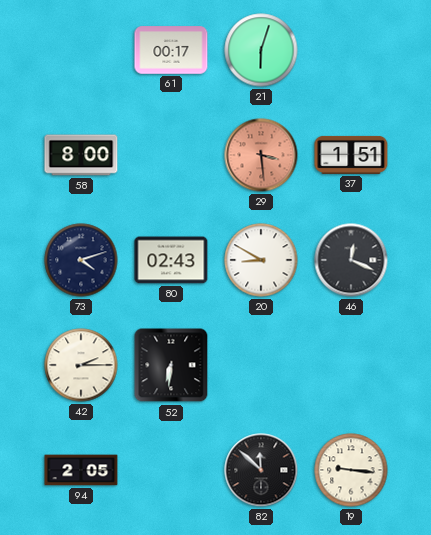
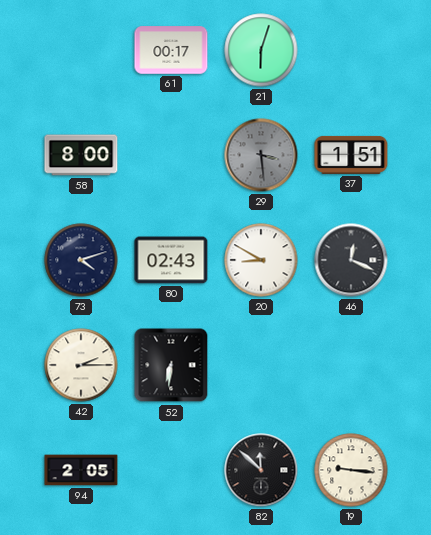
29 dial: salmon -> grey
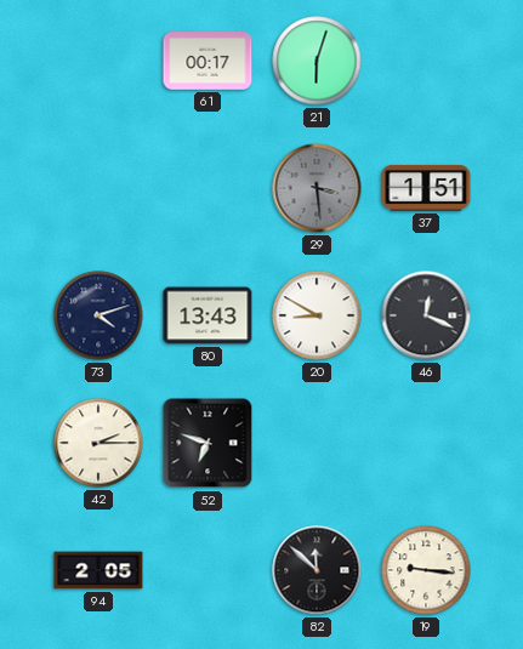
58: 8:00 -> none
80: 02:43 -> 13:43
52: 6:31 -> 6:48
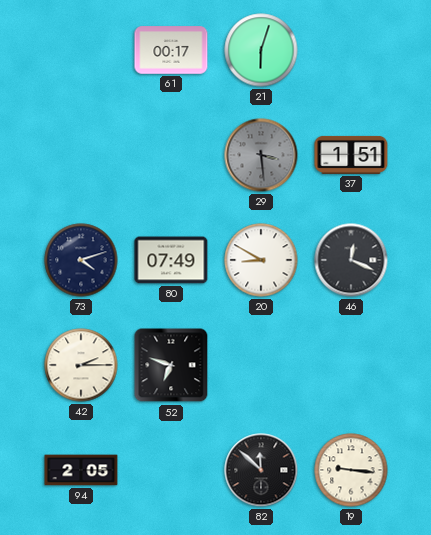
80: 13:43 -> 07:49
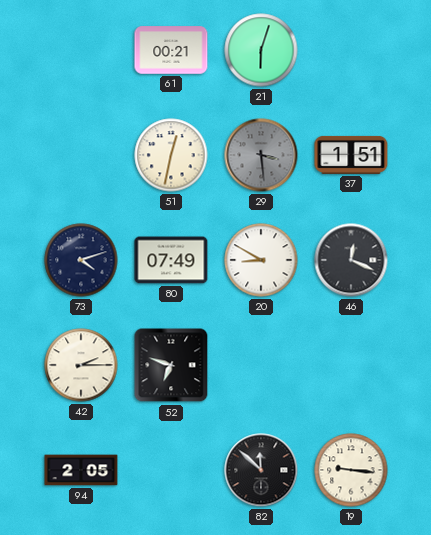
61: 00:17 -> 00:21
51: none -> 12:32
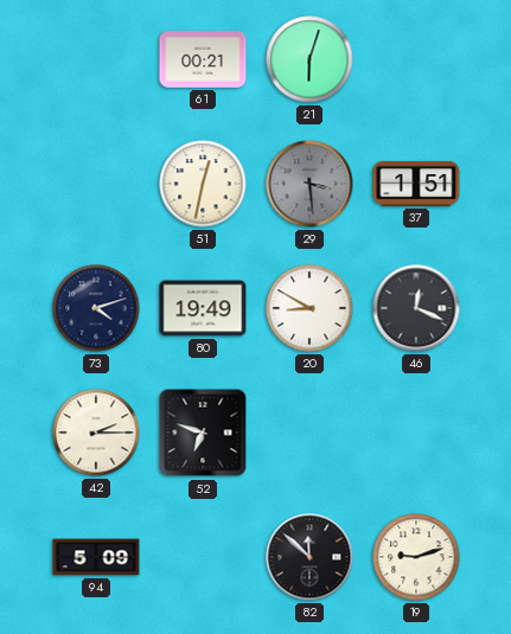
80: 07:49 -> 19:49
94: 2:05 -> 5:09
19: 9:16 -> 9:12
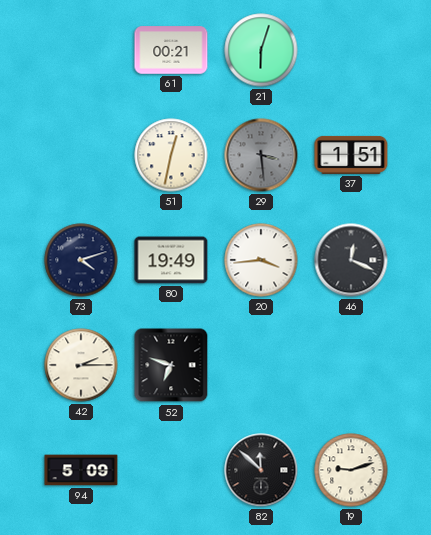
20: 8:50 -> 3:44
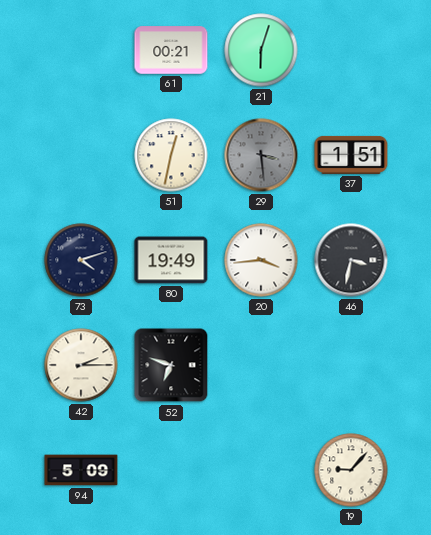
46: 12:19 -> 3:32
82: 11:52 -> none
19: 9:12 -> 9:07
